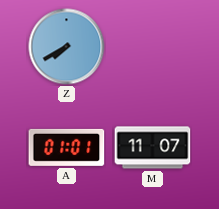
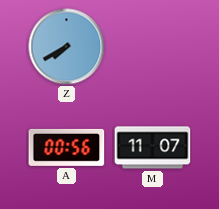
A: 01:01 -> 00:56
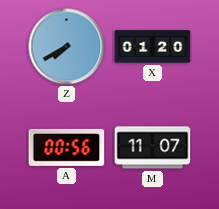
X: none -> 01:20
